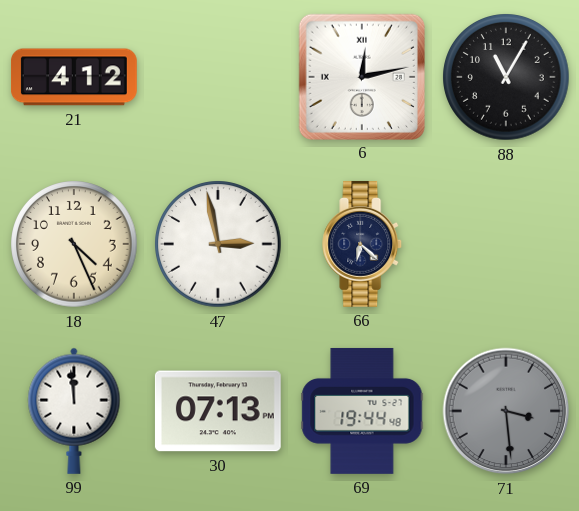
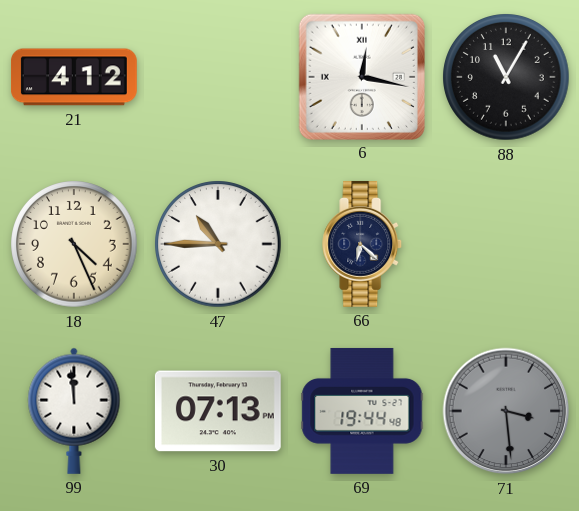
6: 12:13 -> 12:17
47: 2:58 -> 10:45
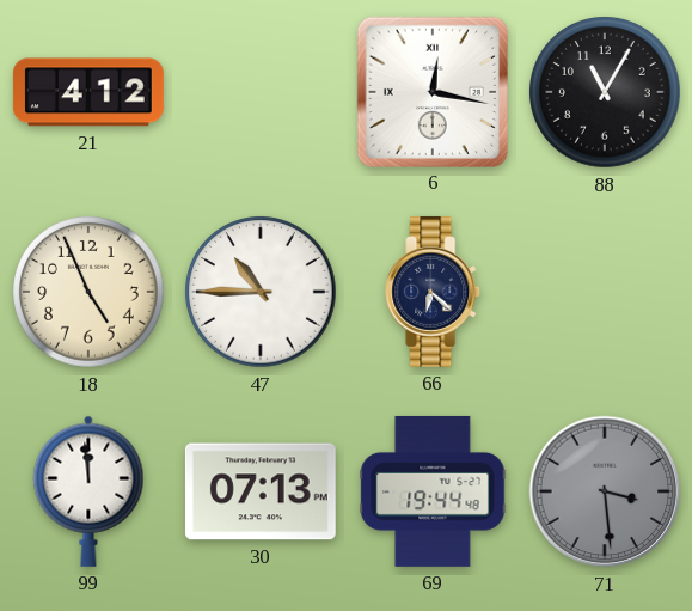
18: 4:26 -> 4:56
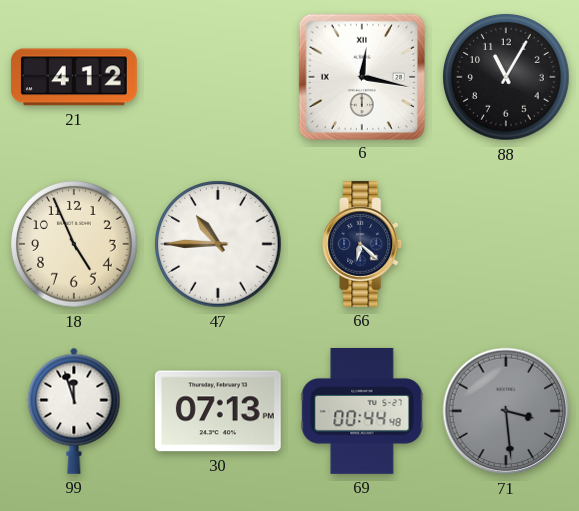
99: 11:59 -> 11:57
69: 19:44 -> 00:44
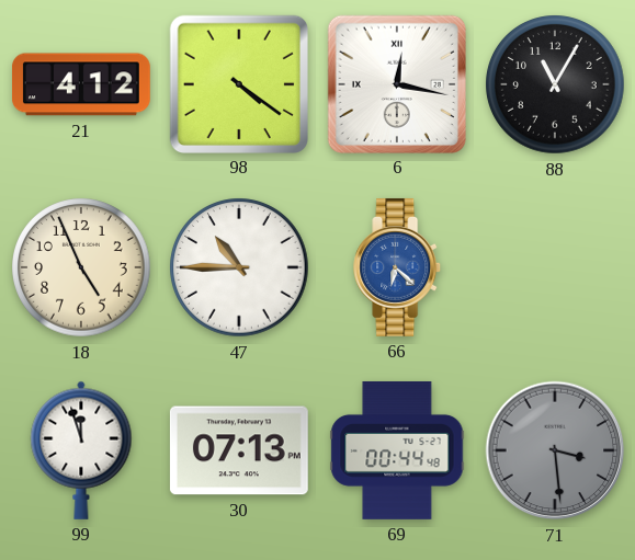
98: none -> 4:21
66 dial: navy -> blue
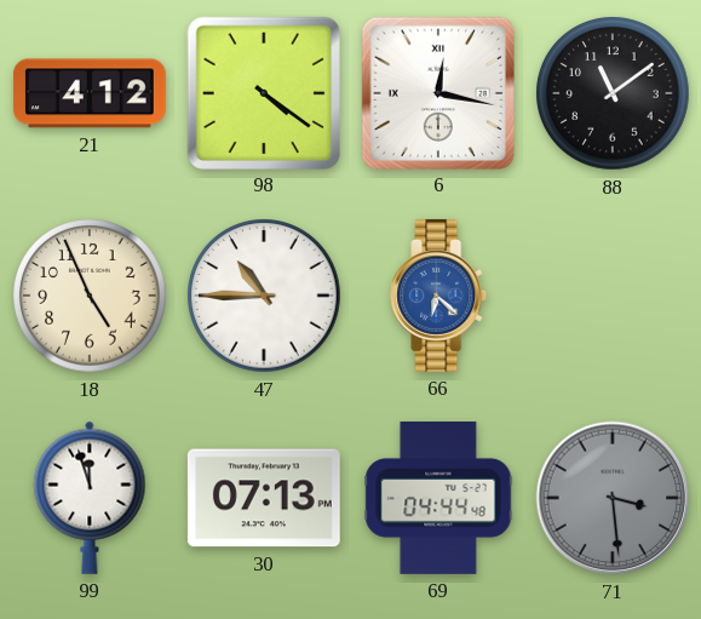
88: 11:05 -> 11:09
69: 00:44 -> 04:44
